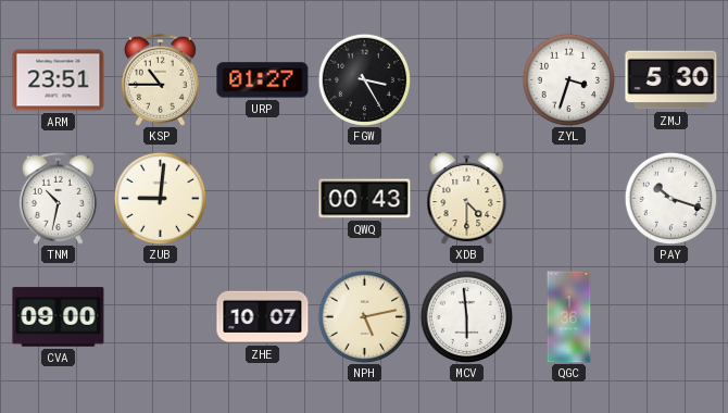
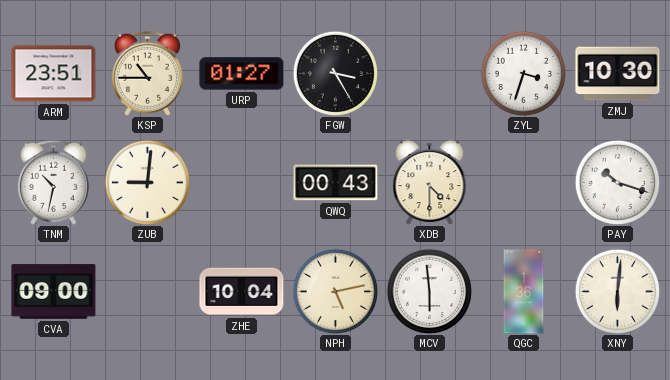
ZMJ: 5:30 -> 10:30
ZHE: 10:07 -> 10:04
XNY: none -> 6:01
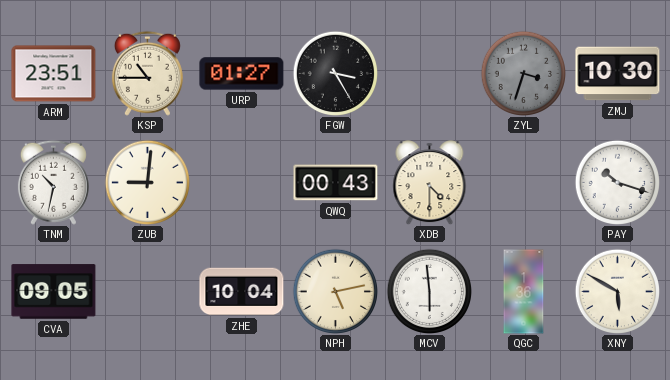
ZYL dial: white -> grey
CVA: 09:00 -> 09:05
XNY: 6:01 -> 5:50
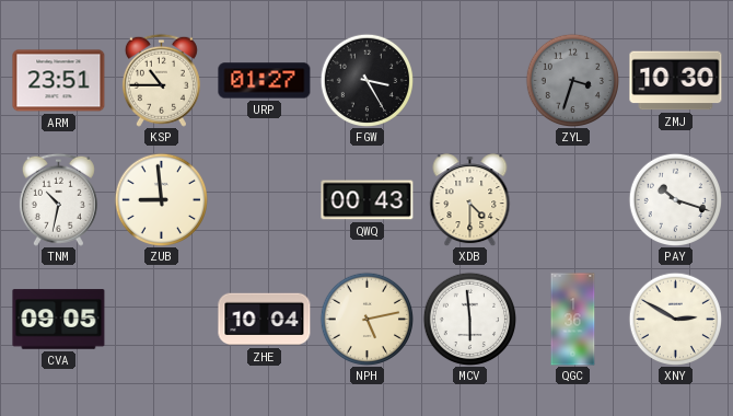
ZUB: 9:01 -> 8:59
XNY: 5:50 -> 2:50
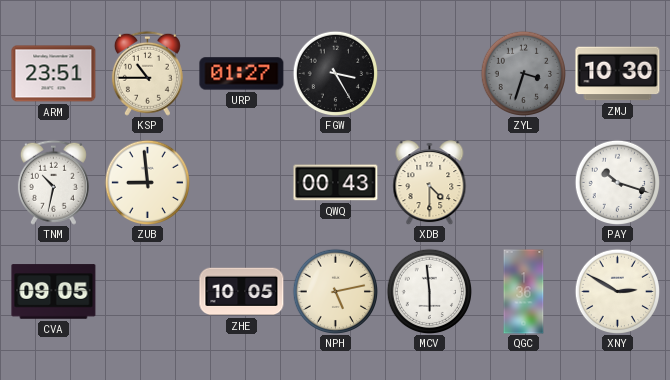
ZHE: 10:04 -> 10:05
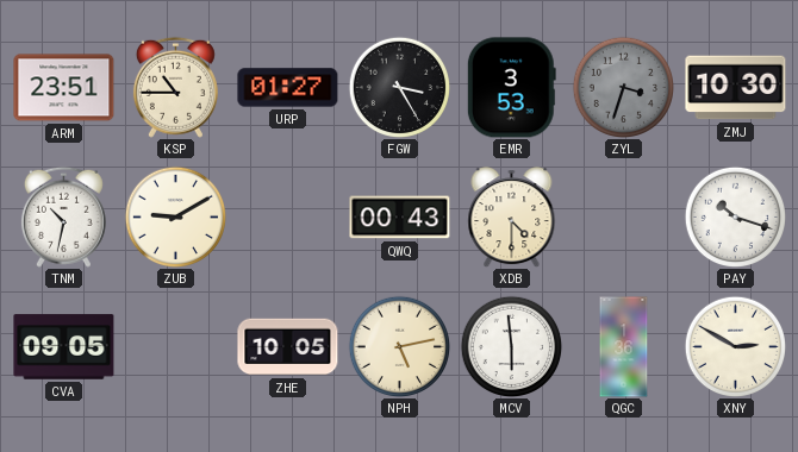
EMR: none -> 3:53
ZUB: 8:59 -> 9:10
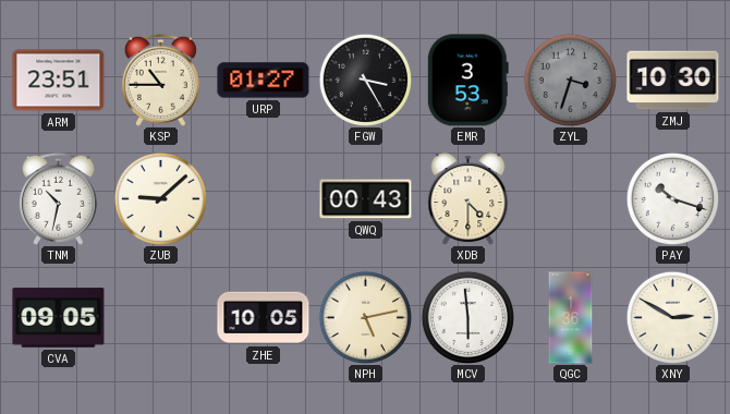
ZUB: 9:10 -> 9:08
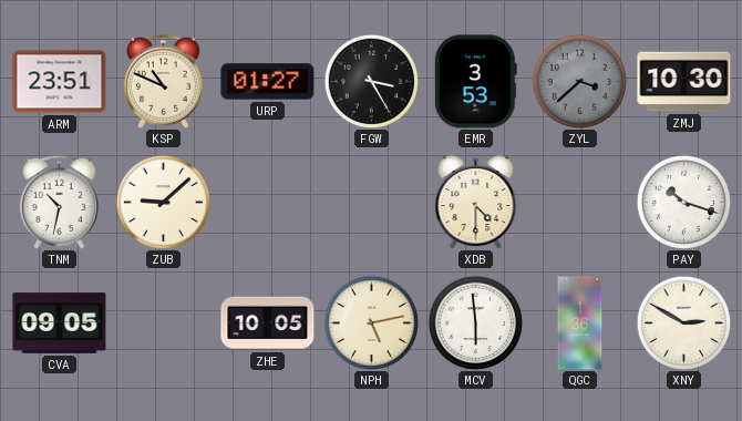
KSP: 10:45 -> 10:49
ZYL: 3:33 -> 3:38
QWQ: 00:43 -> none
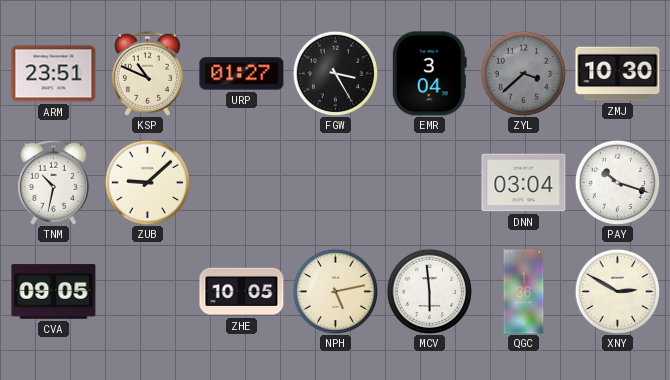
EMR: 3:53 -> 3:04
XDB: 4:30 -> none
DNN: none -> 03:04
